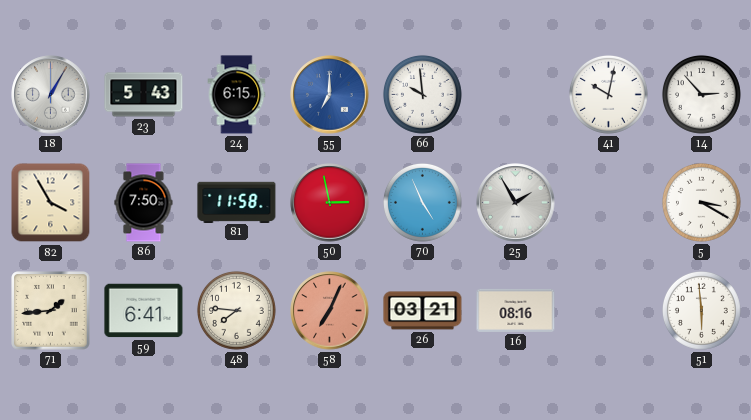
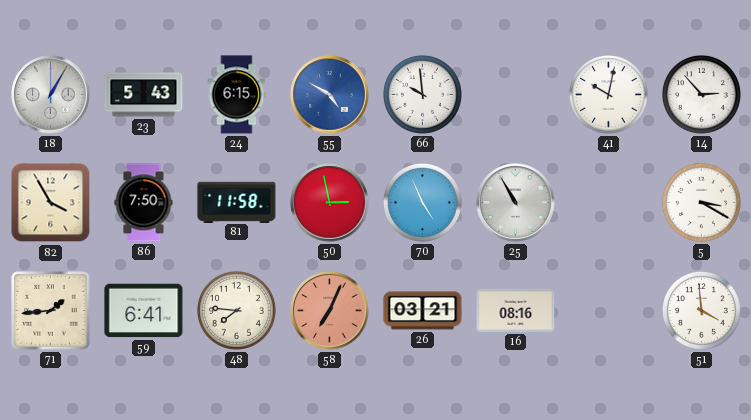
55: 7:00 -> 4:50
25: 1:55 -> 10:55
51: 5:59 -> 3:59
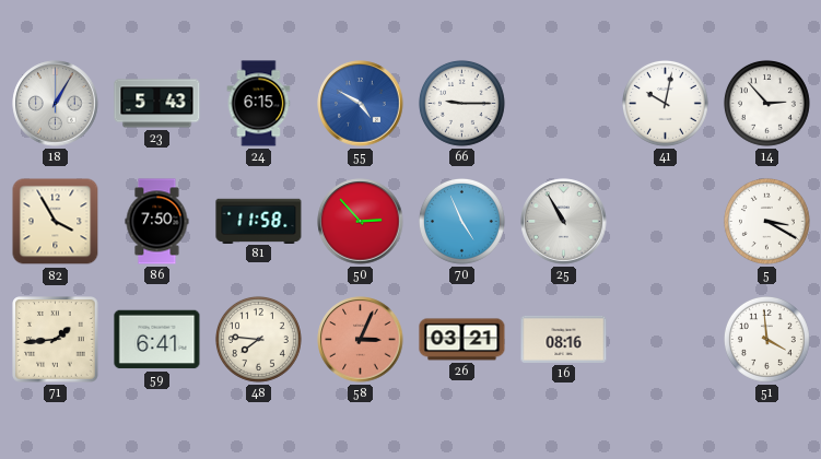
66: 9:59 -> 9:15
50: 2:58 -> 2:53
58: 7:04 -> 3:04
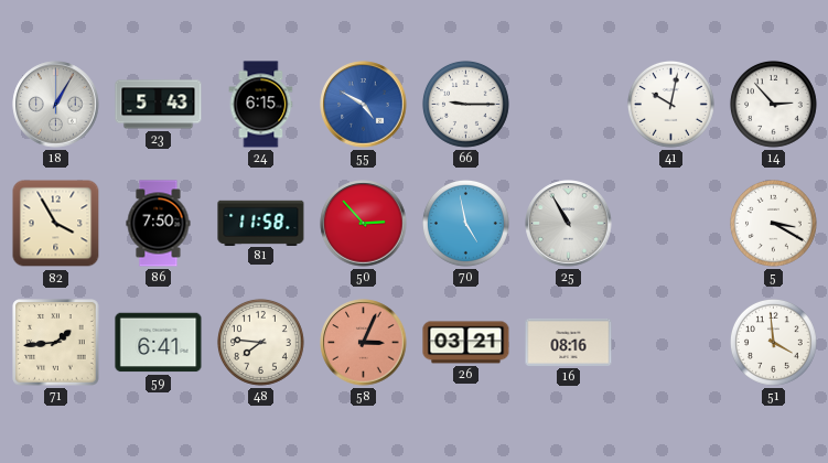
70: 4:56 -> 4:58
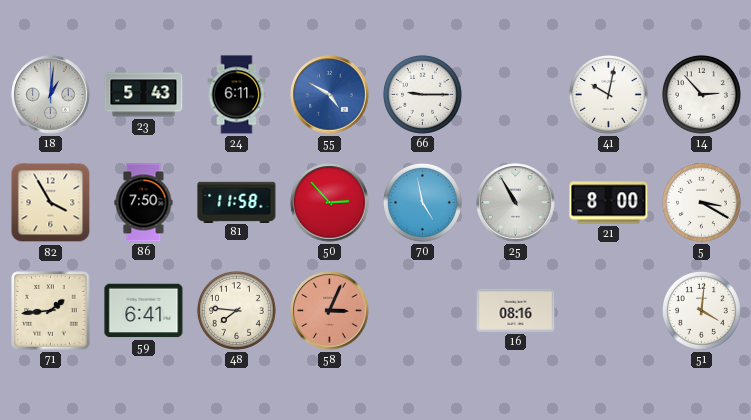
18: 1:05 -> 1:01
24: 6:15 -> 6:11
21: none -> 8:00
26: 03:21 -> none
51: 3:59 -> 4:01
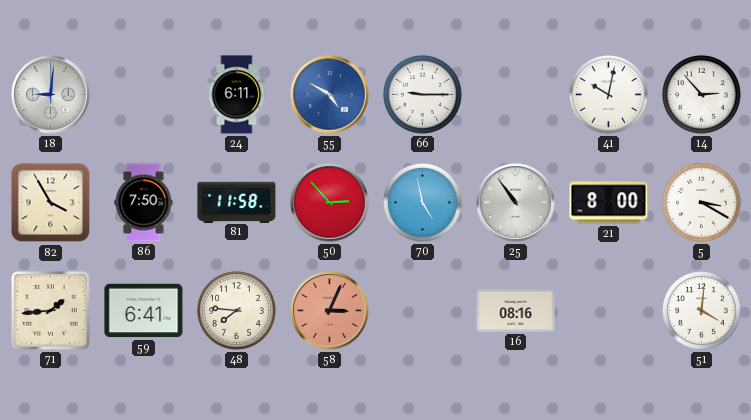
18: 1:01 -> 9:01
23: 5:43 -> none
25: 10:55 -> 10:54
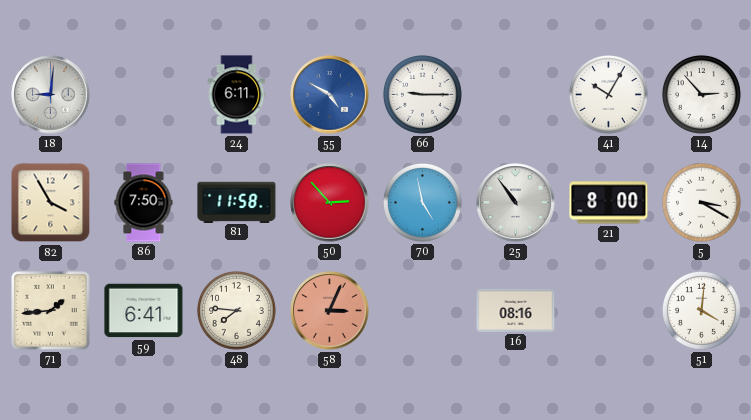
41: 10:02 -> 10:05
